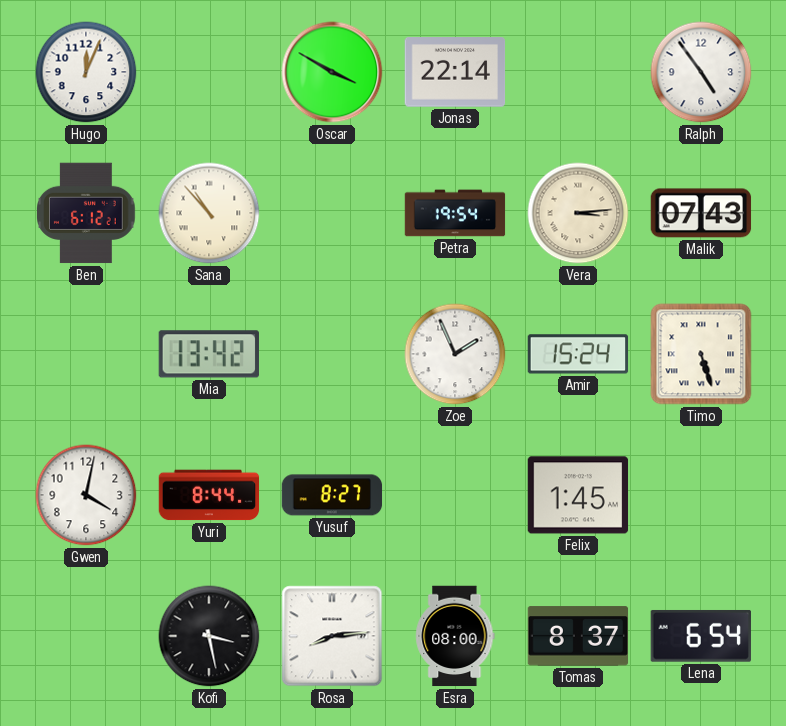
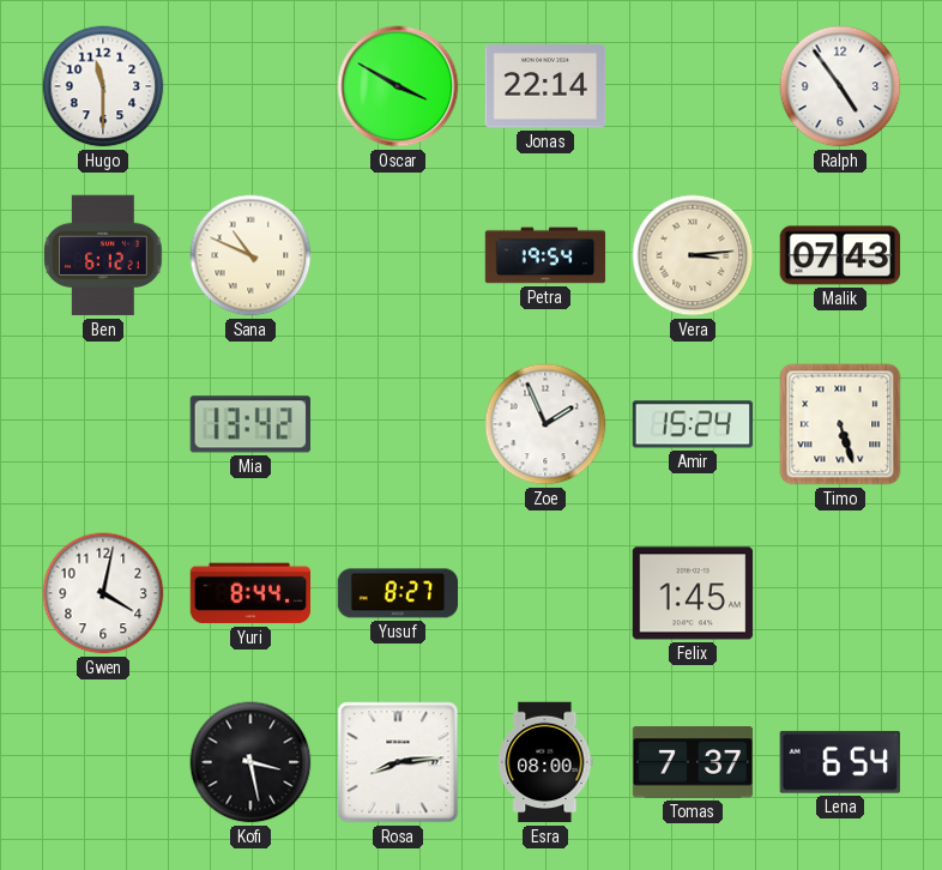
Hugo: 12:04 -> 11:30
Sana: 10:53 -> 10:49
Tomas: 8:37 -> 7:37
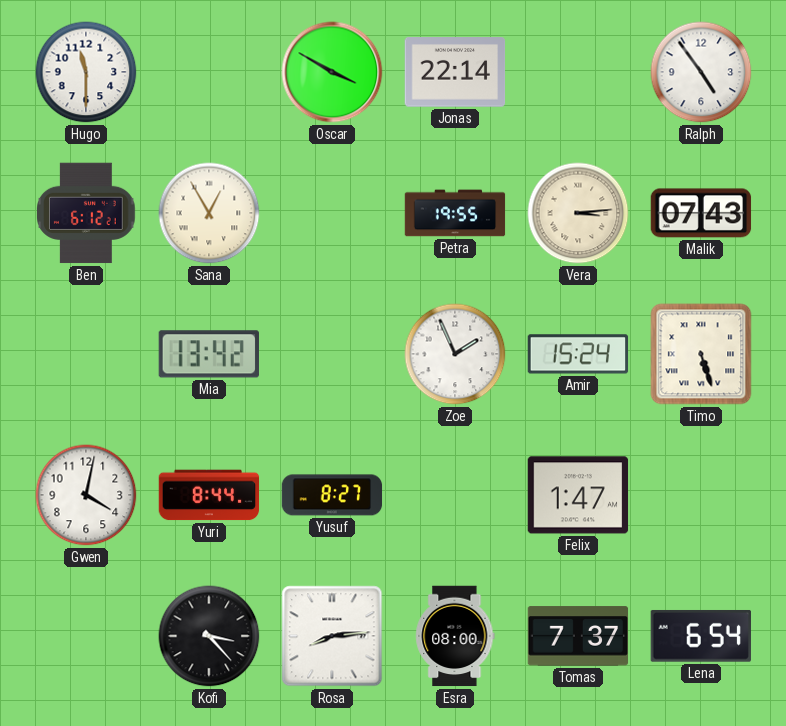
Sana: 10:49 -> 12:55
Petra: 19:54 -> 19:55
Felix: 1:45 -> 1:47
Kofi: 3:28 -> 3:23
